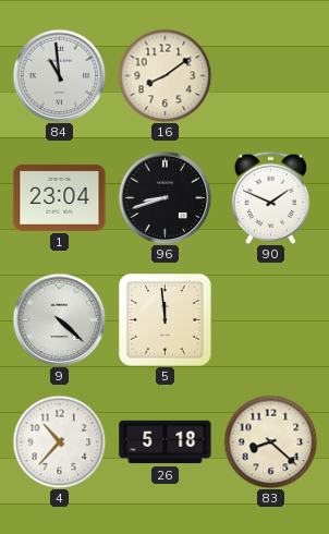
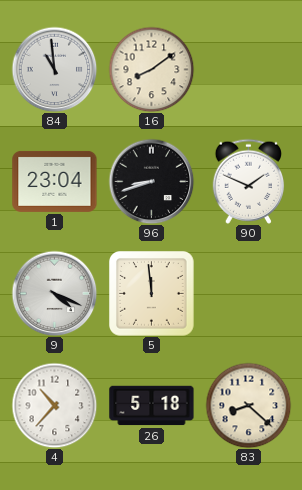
9: 4:22 -> 4:19
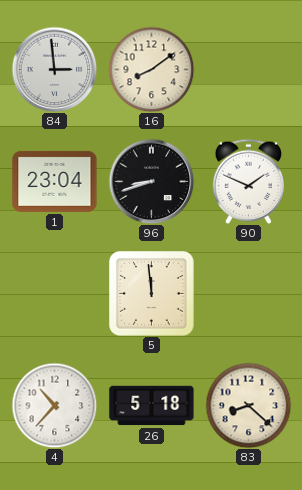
84: 10:59 -> 2:59
9: 4:19 -> none
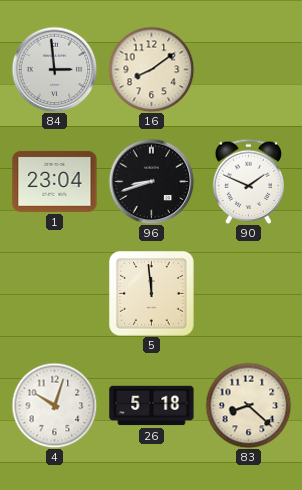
4: 10:37 -> 10:03
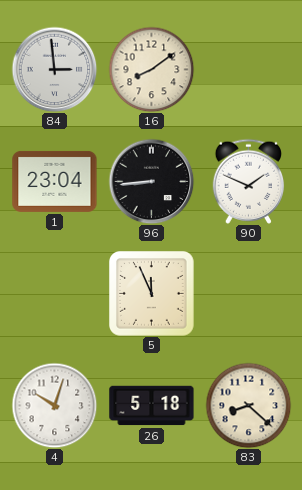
96: 8:42 -> 8:44
5: 11:59 -> 11:56
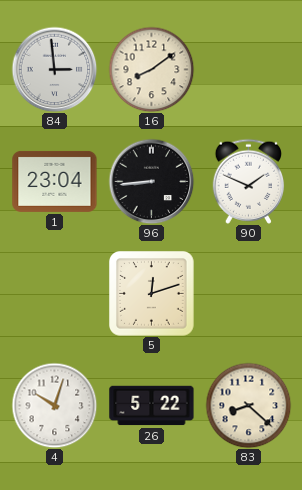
5: 11:56 -> 12:12
26: 5:18 -> 5:22
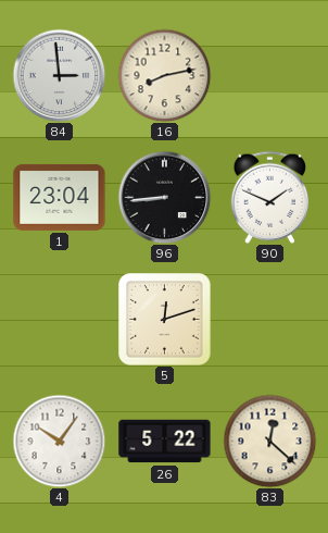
16: 8:09 -> 8:13
4: 10:03 -> 10:06
83: 8:22 -> 12:22
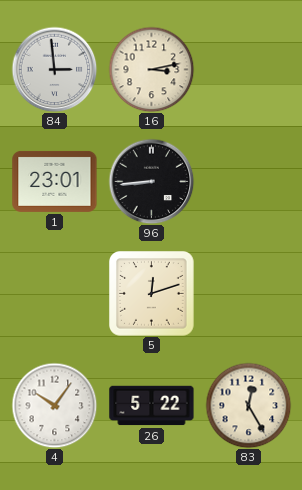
16: 8:13 -> 3:13
1: 23:04 -> 23:01
90: 1:49 -> none
83: 12:22 -> 12:25
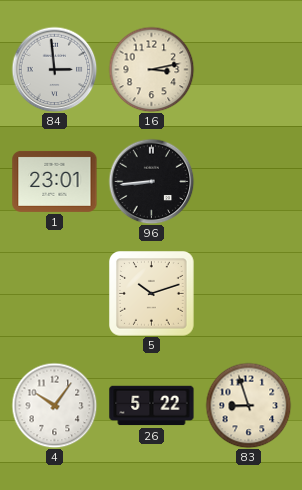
5: 12:12 -> 10:12
83: 12:25 -> 8:57
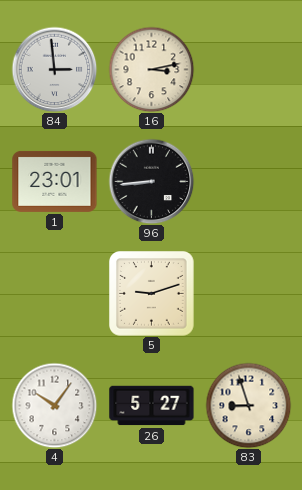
5: 10:12 -> 9:12
26: 5:22 -> 5:27
